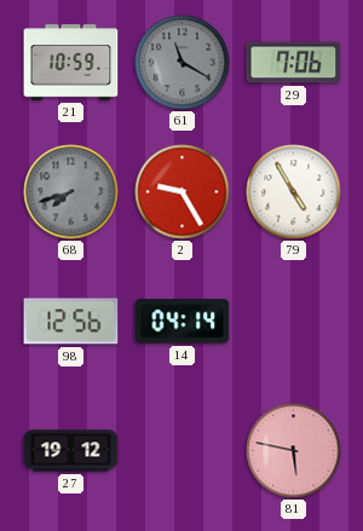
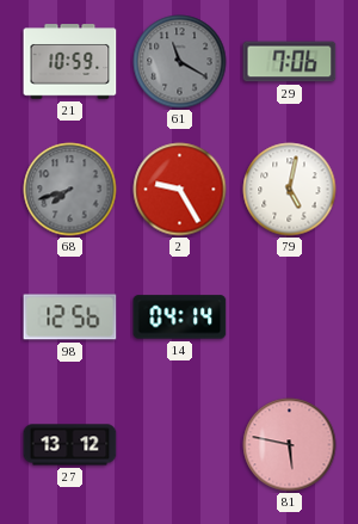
79: 4:55 -> 5:02
27: 19:12 -> 13:12
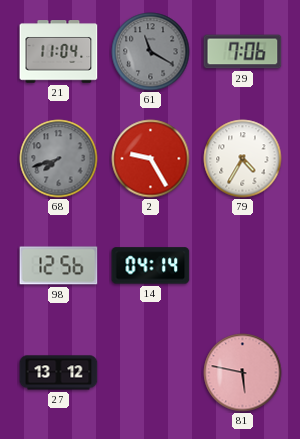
21: 10:59 -> 11:04
79: 5:02 -> 4:35
